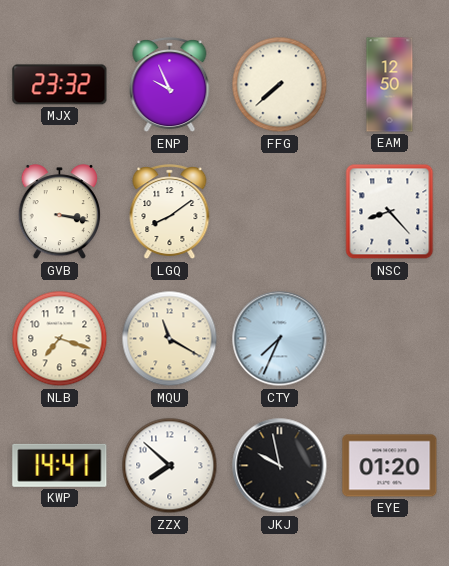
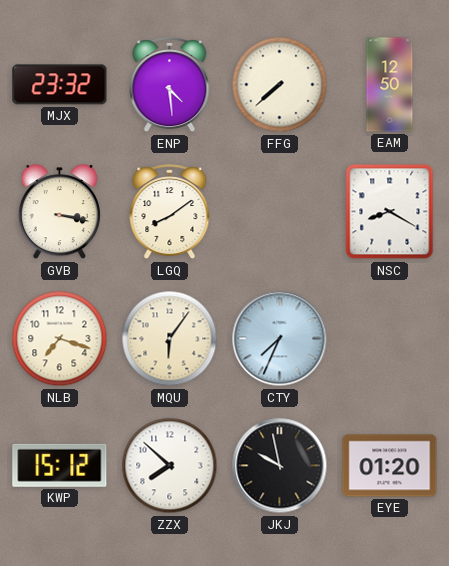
ENP: 9:56 -> 4:29
NSC: 8:23 -> 8:20
MQU: 11:20 -> 6:06
KWP: 14:41 -> 15:12
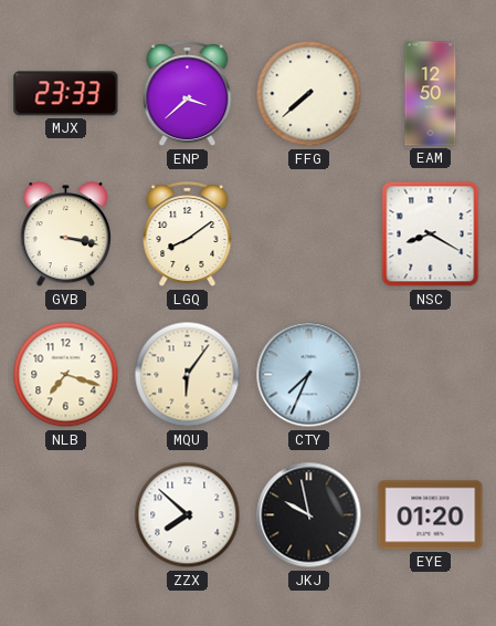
MJX: 23:32 -> 23:33
ENP: 4:29 -> 3:38
KWP: 15:12 -> none
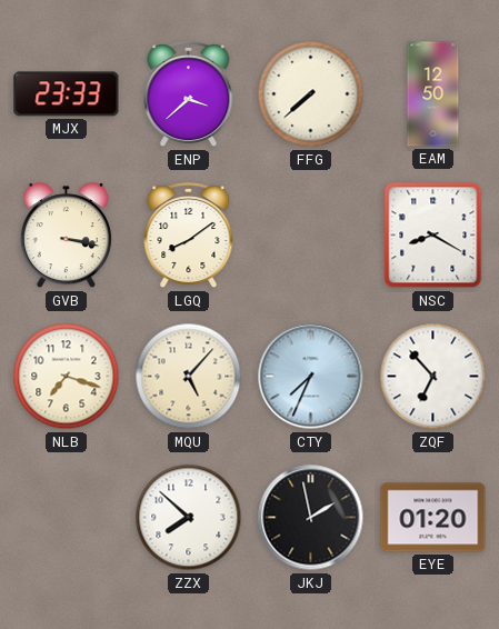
MQU: 6:06 -> 5:07
ZQF: none -> 6:53
JKJ: 9:58 -> 1:58
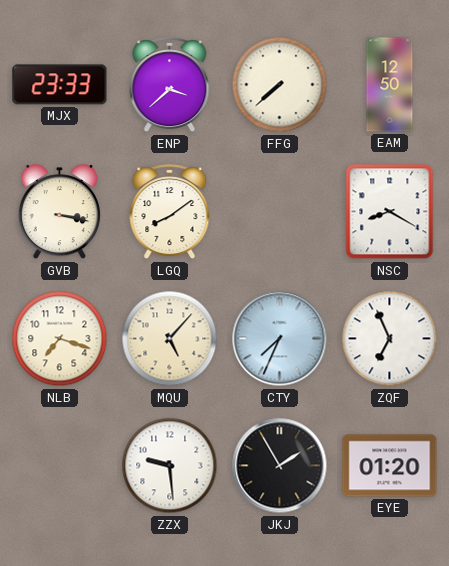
ZQF: 6:53 -> 6:56
ZZX: 7:52 -> 9:29
JKJ: 1:58 -> 1:55
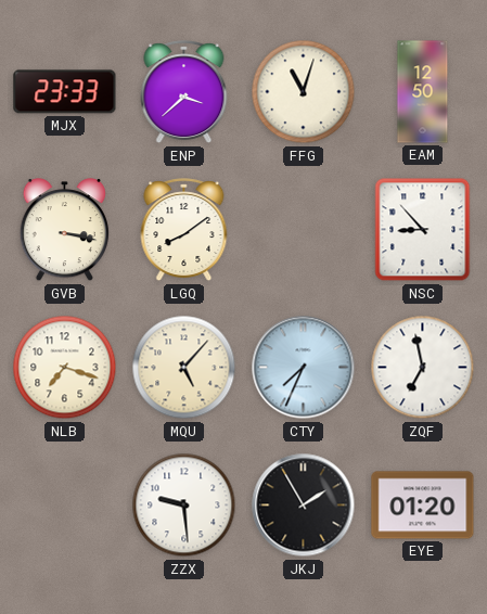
FFG: 7:38 -> 11:03
NSC: 8:20 -> 8:53
ZQF: 6:56 -> 6:58
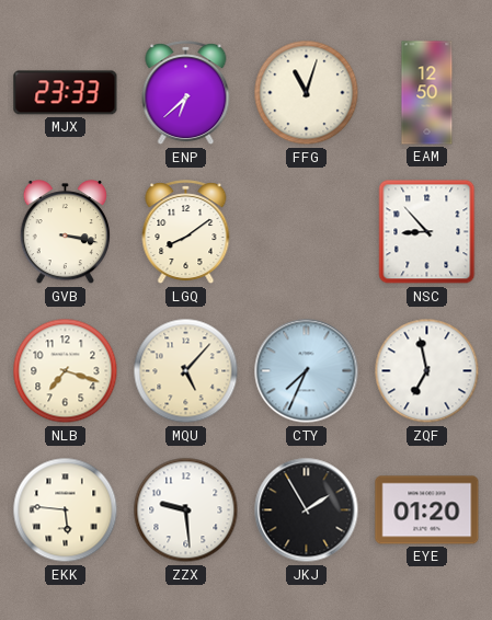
ENP: 3:38 -> 6:38
EKK: none -> 5:46
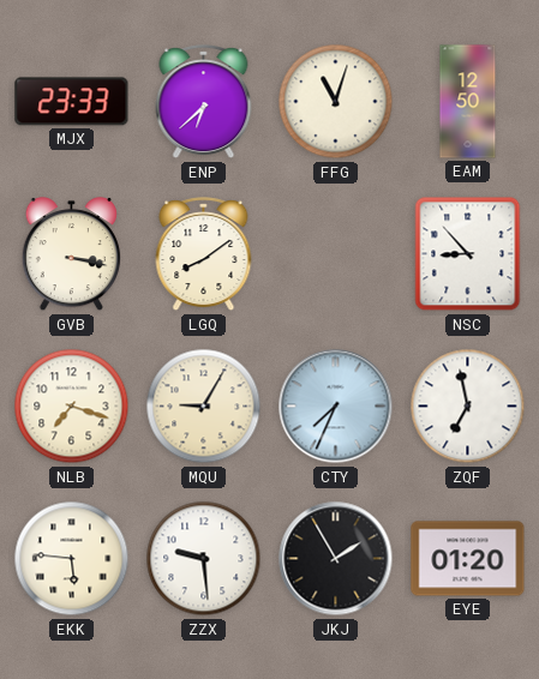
MQU: 5:07 -> 9:05
